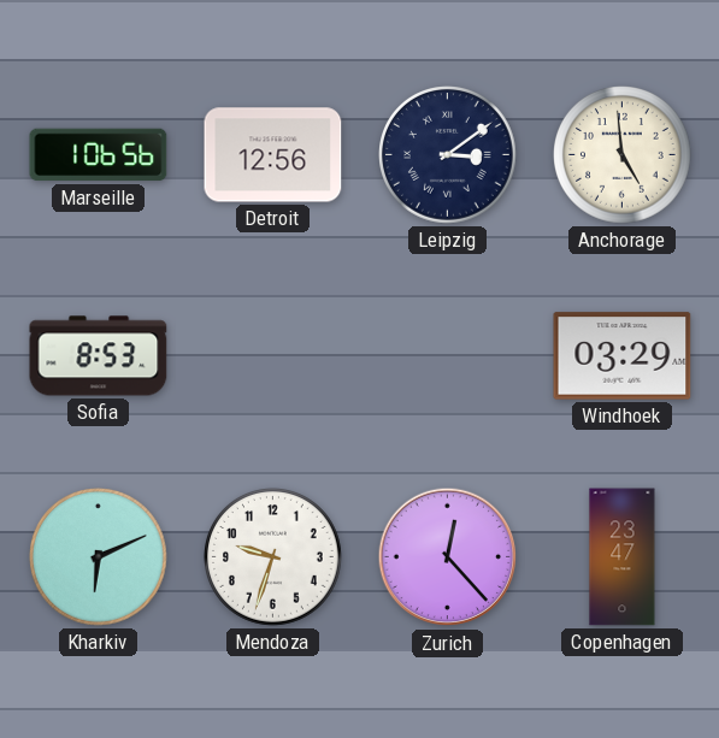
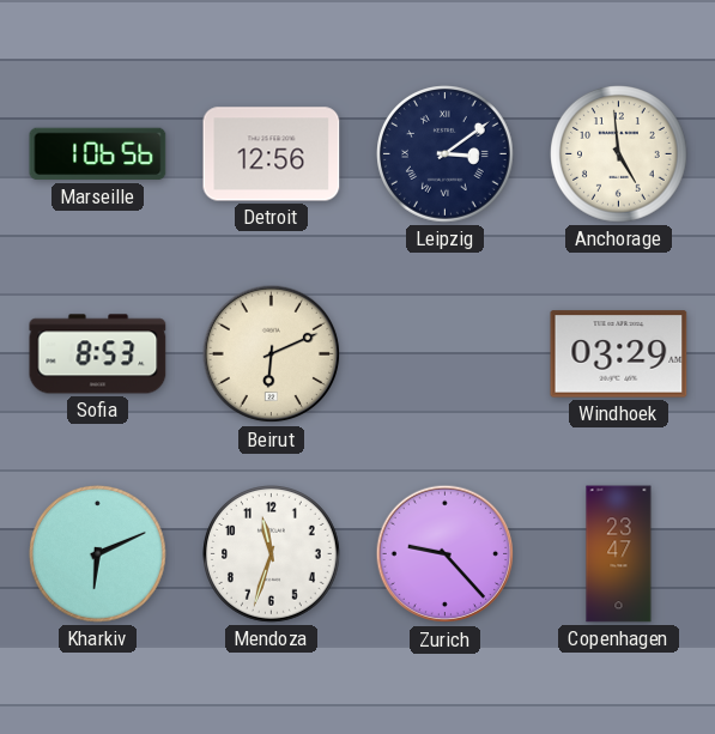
Beirut: none -> 6:11
Mendoza: 9:33 -> 11:33
Zurich: 12:23 -> 9:23
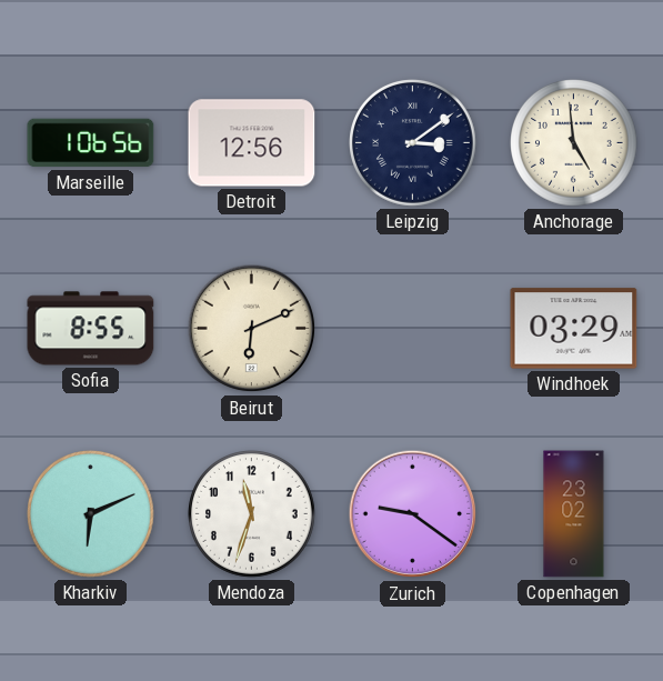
Sofia: 8:53 -> 8:55
Zurich: 9:23 -> 9:21
Copenhagen: 23:47 -> 23:02
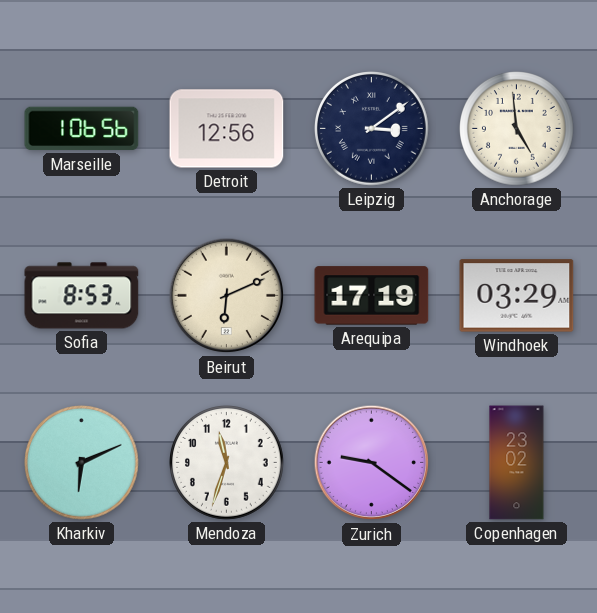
Sofia: 8:55 -> 8:53
Arequipa: none -> 17:19
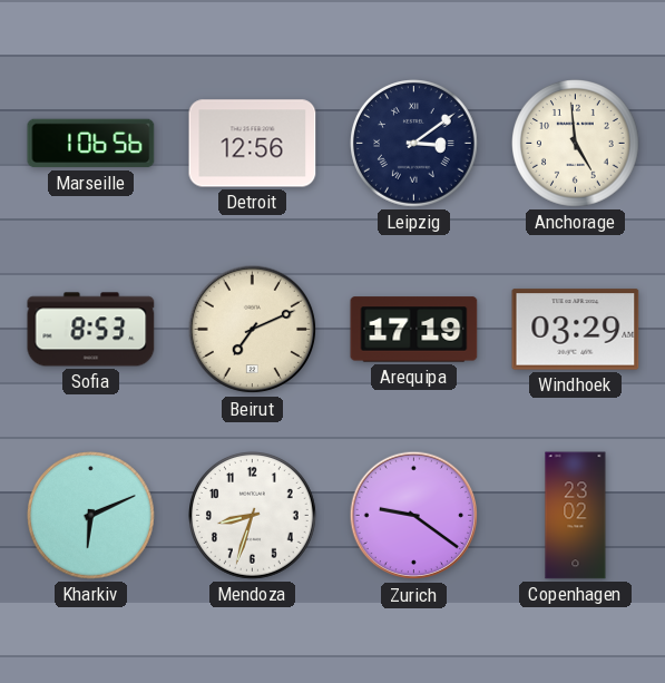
Beirut: 6:11 -> 7:11
Mendoza: 11:33 -> 8:33
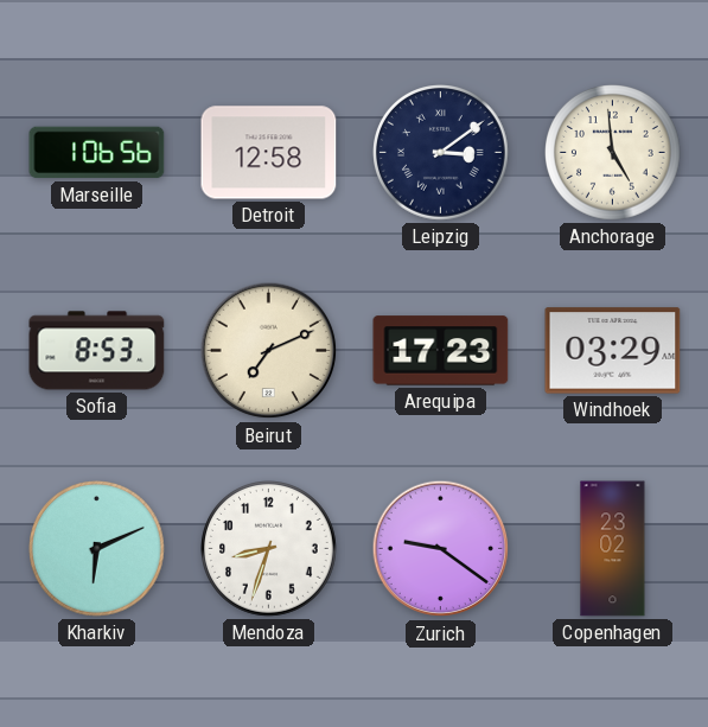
Detroit: 12:56 -> 12:58
Arequipa: 17:19 -> 17:23
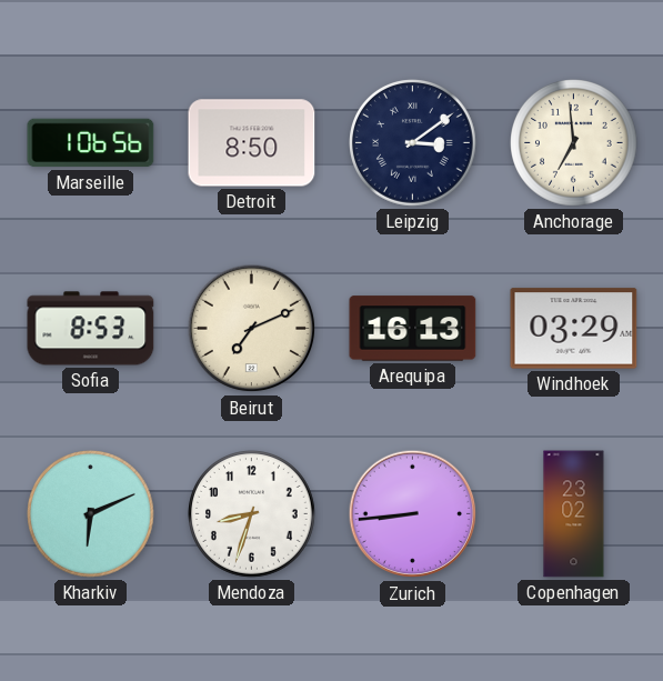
Detroit: 12:58 -> 8:50
Anchorage: 4:59 -> 6:59
Arequipa: 17:23 -> 16:13
Zurich: 9:21 -> 8:44
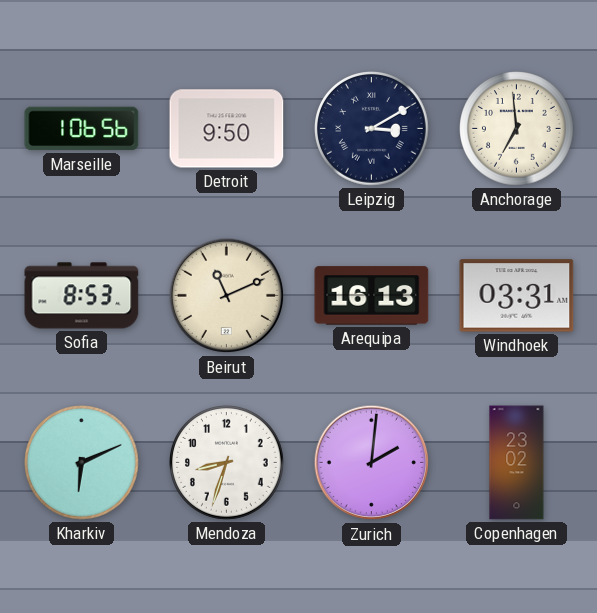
Detroit: 8:50 -> 9:50
Leipzig: 3:09 -> 3:10
Beirut: 7:11 -> 11:11
Windhoek: 03:29 -> 03:31
Zurich: 8:44 -> 2:01
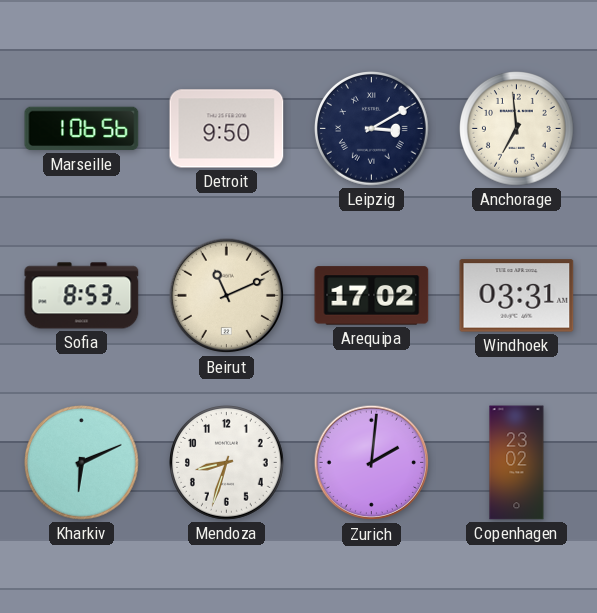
Arequipa: 16:13 -> 17:02
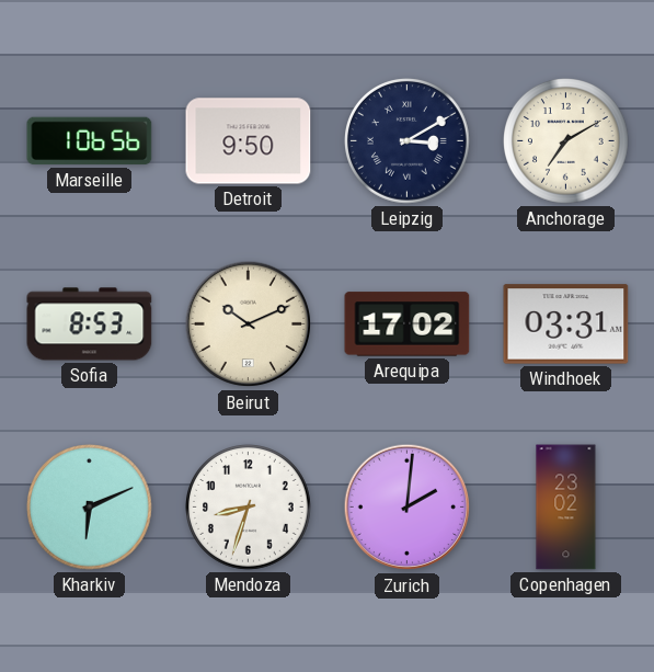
Anchorage: 6:59 -> 7:10
Beirut: 11:11 -> 10:11
